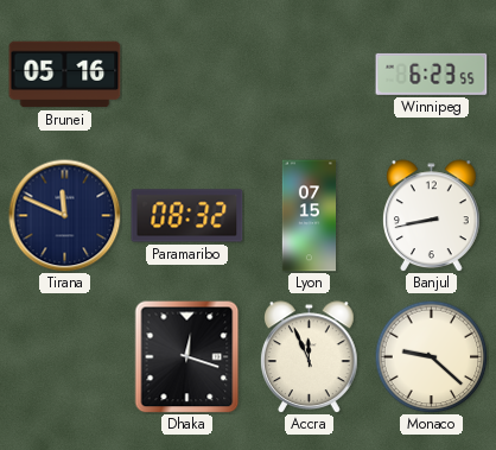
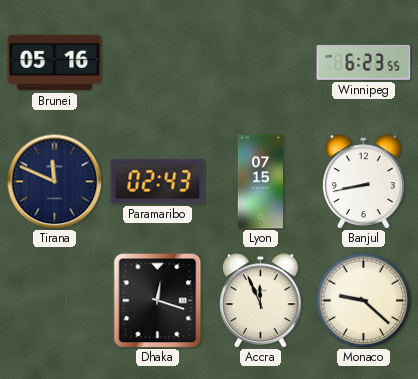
Paramaribo: 08:32 -> 02:43
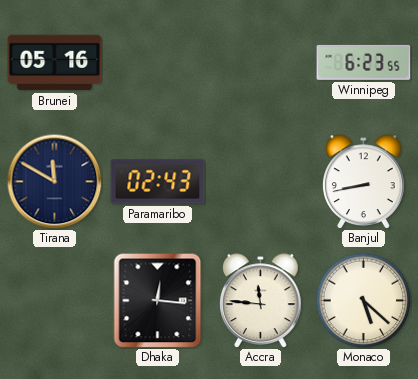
Tirana: 11:49 -> 11:50
Lyon: 07:15 -> none
Dhaka: 12:18 -> 12:16
Accra: 11:56 -> 11:46
Monaco: 9:22 -> 5:22
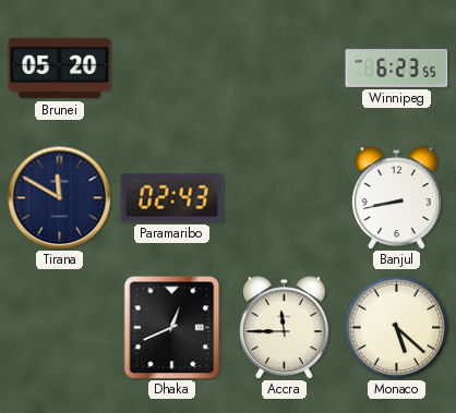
Brunei: 05:16 -> 05:20
Dhaka: 12:16 -> 12:41
Accra: 11:46 -> 11:45
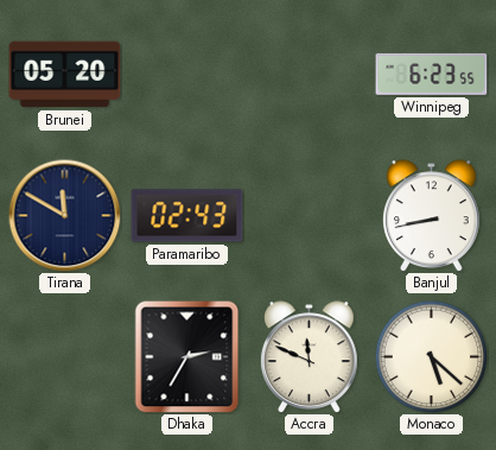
Dhaka: 12:41 -> 2:35
Accra: 11:45 -> 11:49
